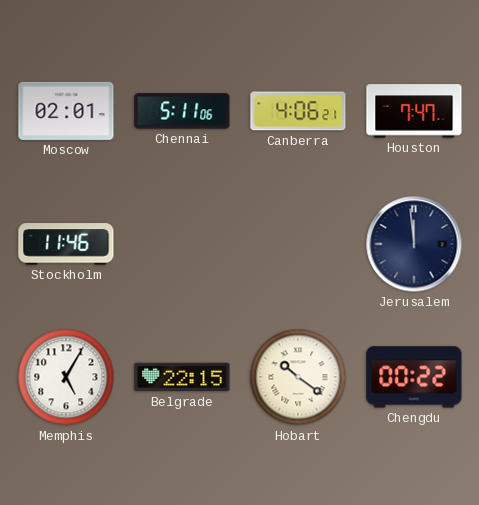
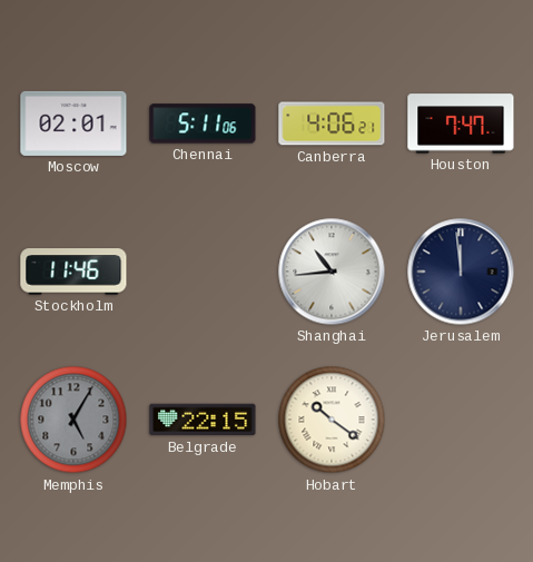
Shanghai: none -> 10:44
Memphis dial: white -> grey
Chengdu: 00:22 -> none
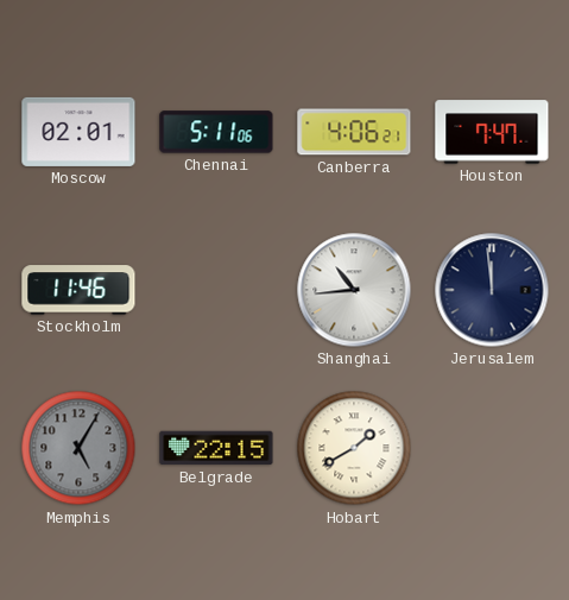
Hobart: 10:21 -> 1:40
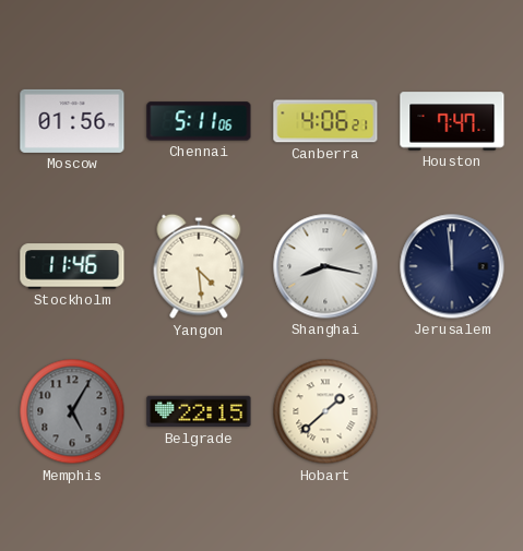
Moscow: 02:01 -> 01:56
Yangon: none -> 4:29
Shanghai: 10:44 -> 8:17
Hobart: 1:40 -> 1:38
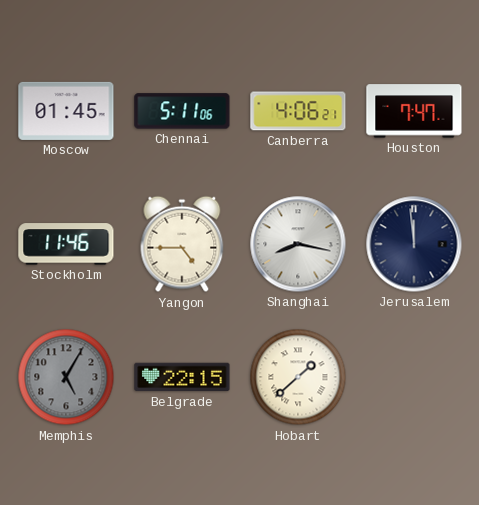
Moscow: 01:56 -> 01:45
Yangon: 4:29 -> 4:45
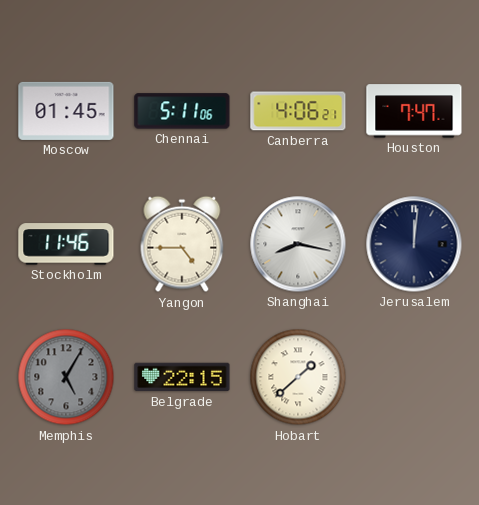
Jerusalem: 11:59 -> 12:01
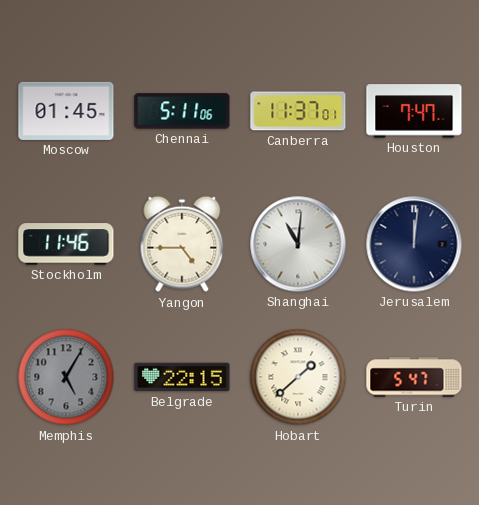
Canberra: 4:06 -> 11:37
Shanghai: 8:17 -> 11:01
Turin: none -> 5:47
